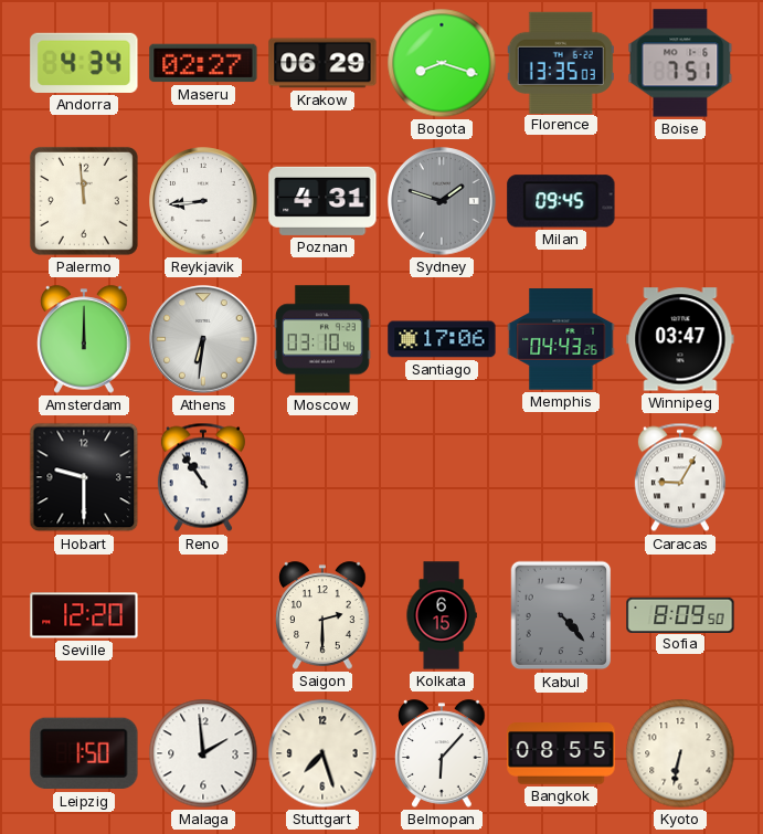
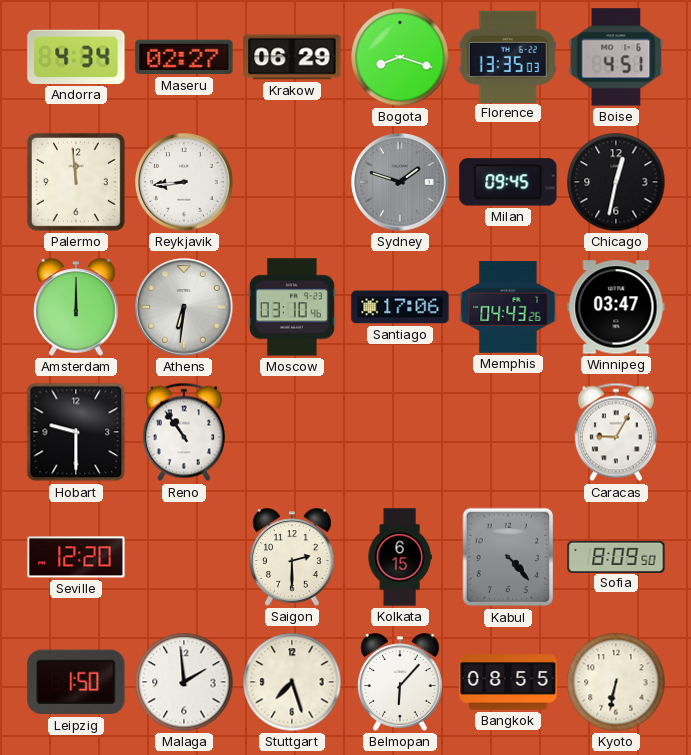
Boise: 7:51 -> 4:51
Poznan: 4:31 -> none
Chicago: none -> 12:32
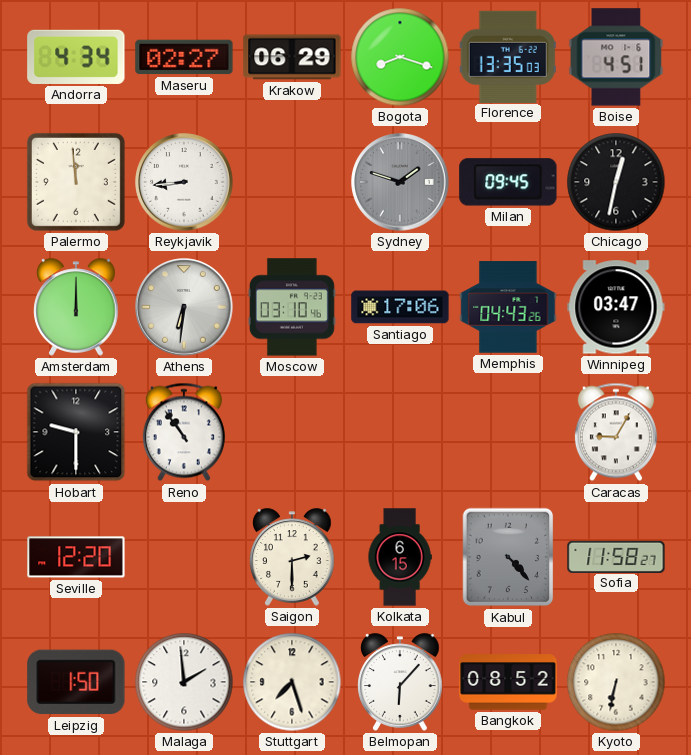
Sofia: 8:09 -> 11:58
Bangkok: 08:55 -> 08:52
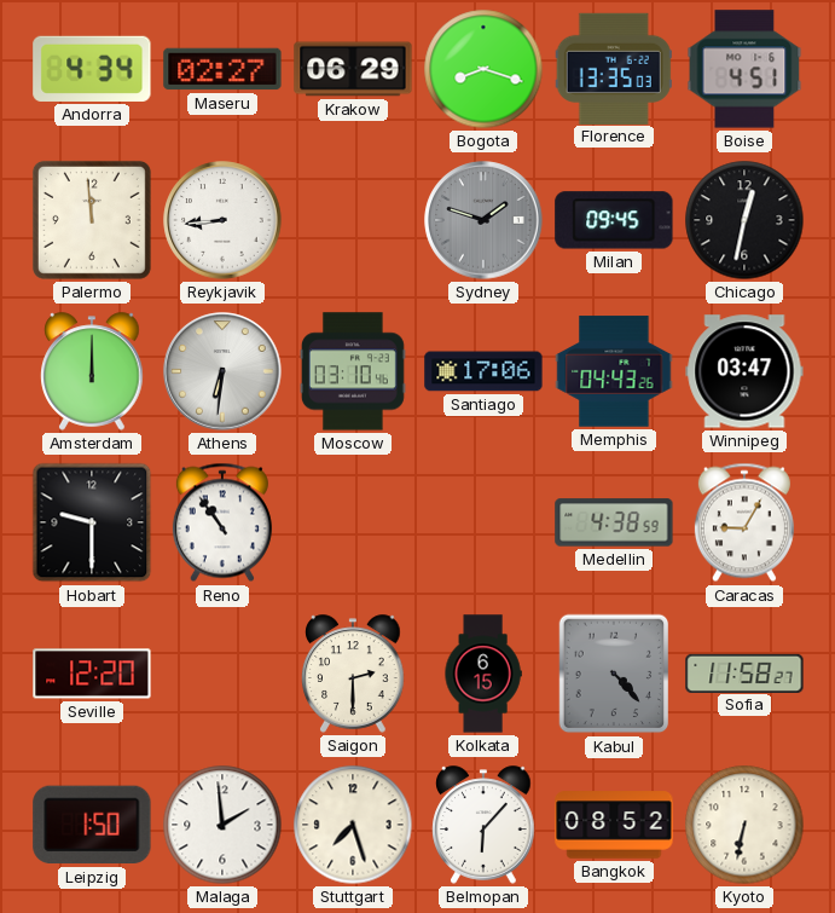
Medellin: none -> 4:38
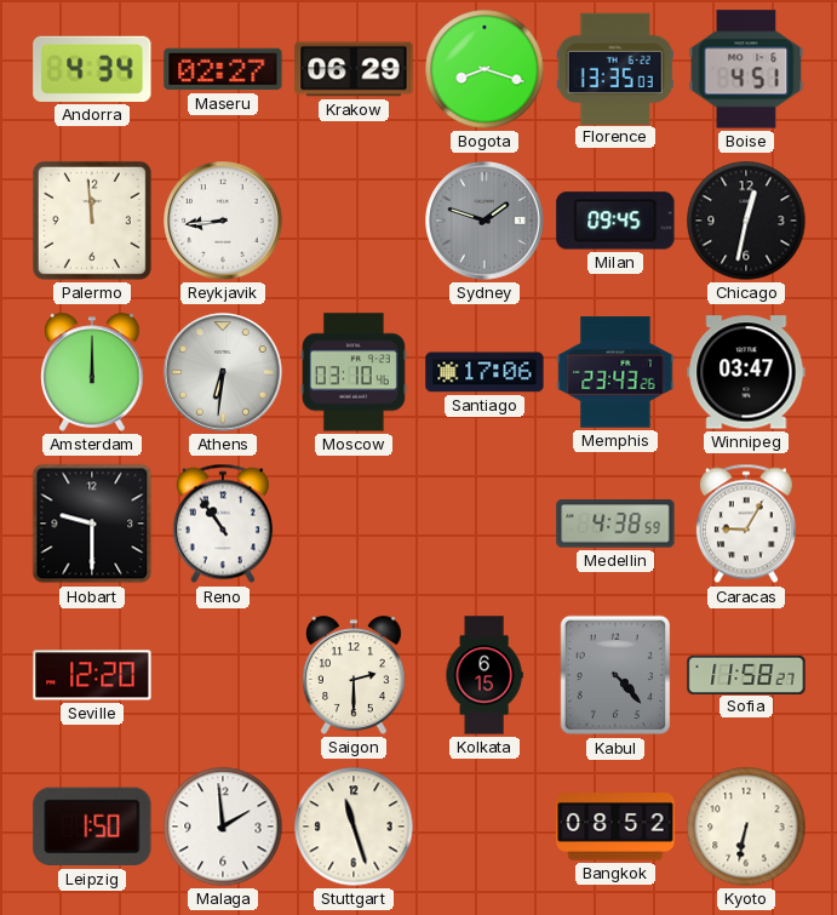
Memphis: 04:43 -> 23:43
Stuttgart: 7:27 -> 11:27
Belmopan: 6:07 -> none
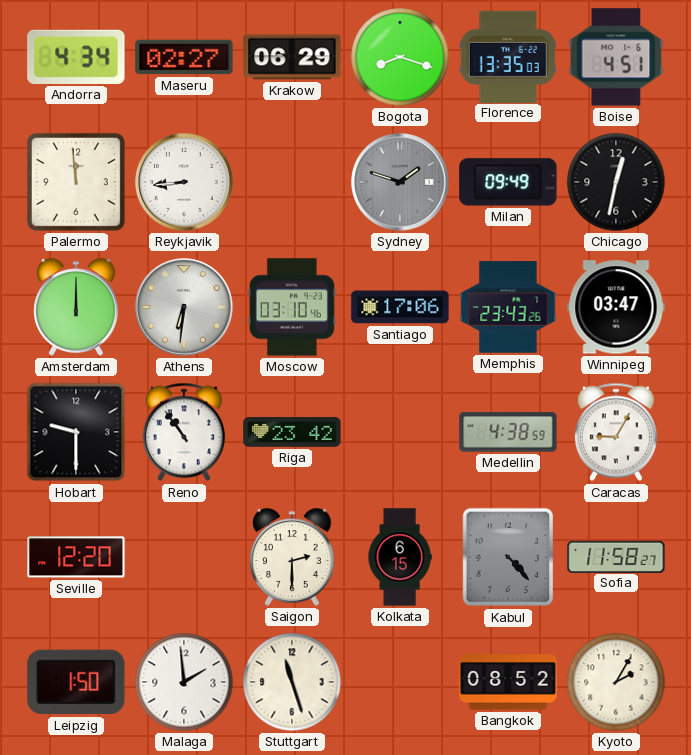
Milan: 09:45 -> 09:49
Riga: none -> 23:42
Kyoto: 6:32 -> 2:05
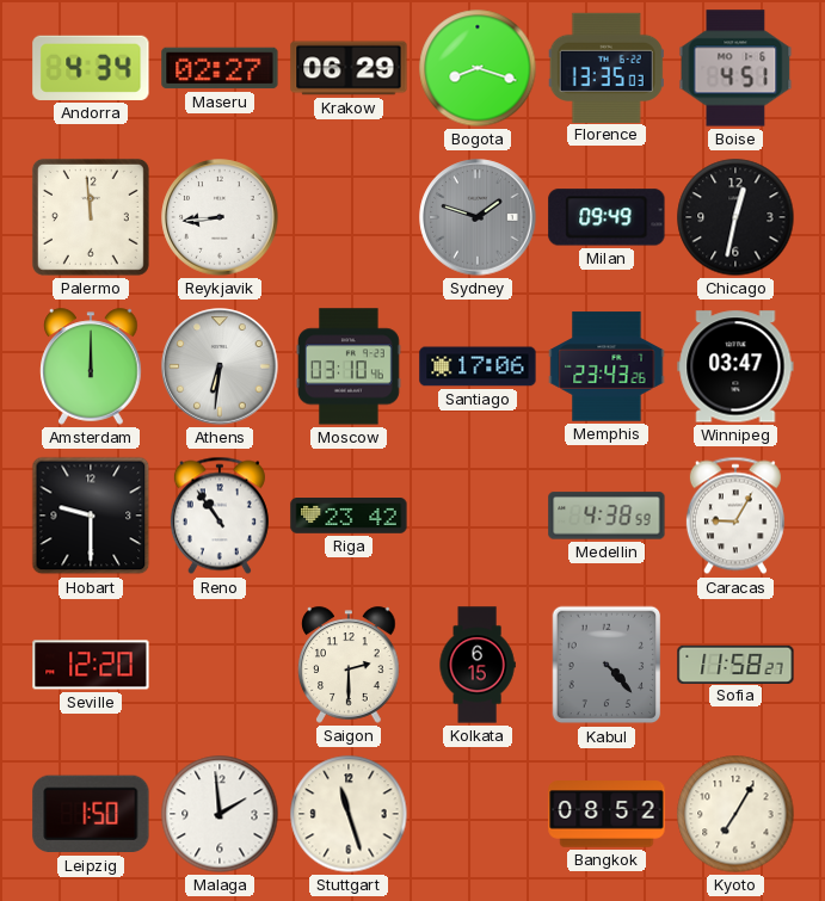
Kyoto: 2:05 -> 7:05
